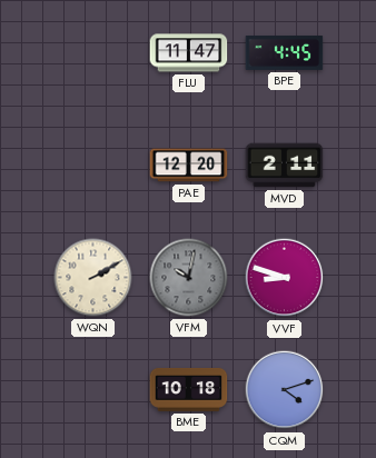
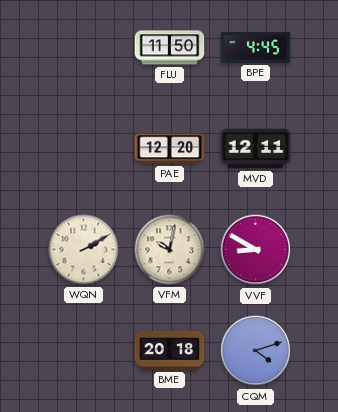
FLU: 11:47 -> 11:50
MVD: 2:11 -> 12:11
VFM dial: grey -> cream
VVF: 8:48 -> 8:50
BME: 10:18 -> 20:18
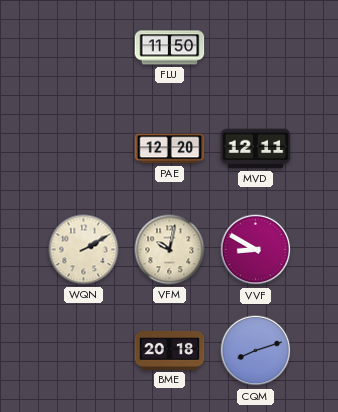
BPE: 4:45 -> none
CQM: 4:12 -> 8:12
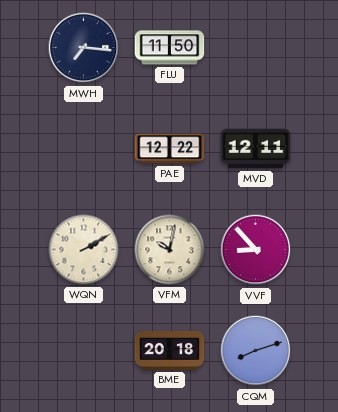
MWH: none -> 7:16
PAE: 12:20 -> 12:22
VVF: 8:50 -> 8:53
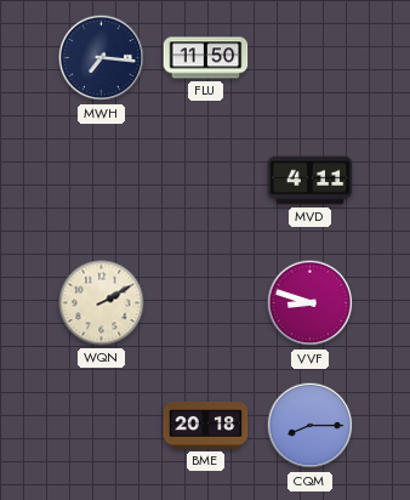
PAE: 12:22 -> none
MVD: 12:11 -> 4:11
VFM: 10:02 -> none
VVF: 8:53 -> 8:48
CQM: 8:12 -> 8:15
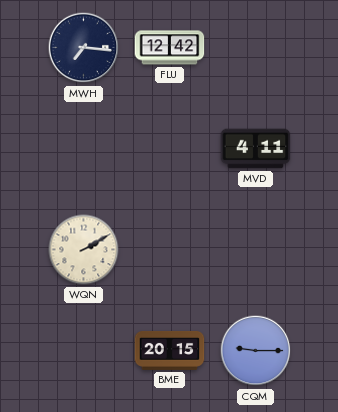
FLU: 11:50 -> 12:42
VVF: 8:48 -> none
BME: 20:18 -> 20:15
CQM: 8:15 -> 9:15
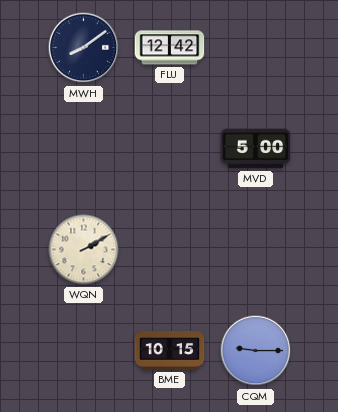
MWH: 7:16 -> 8:09
MVD: 4:11 -> 5:00
BME: 20:15 -> 10:15
